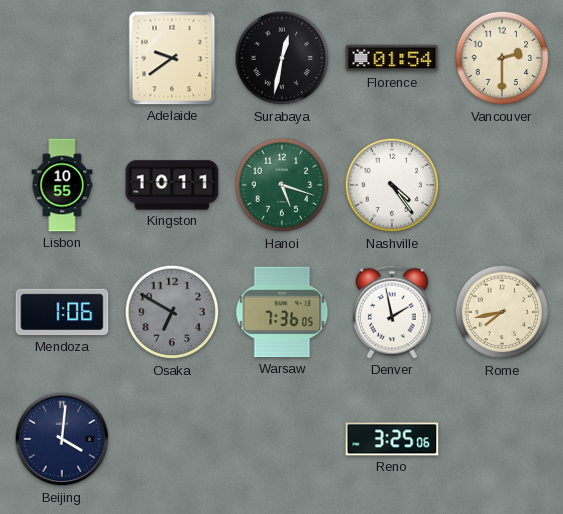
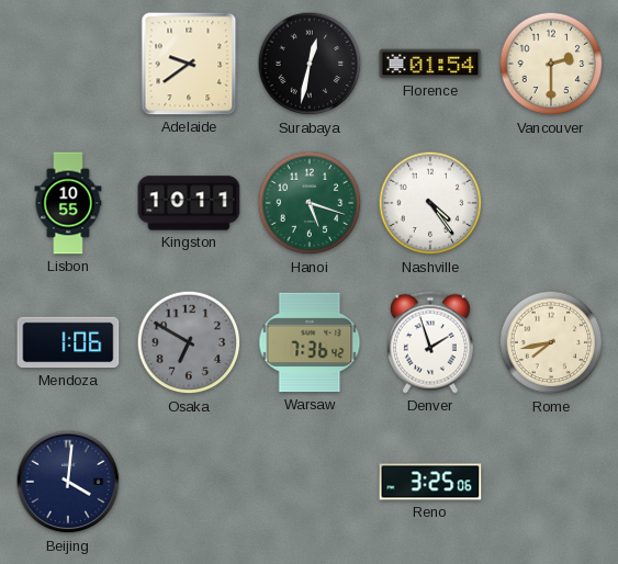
Warsaw: 7:36:05 -> 7:36:42
Denver: 1:58 -> 1:57
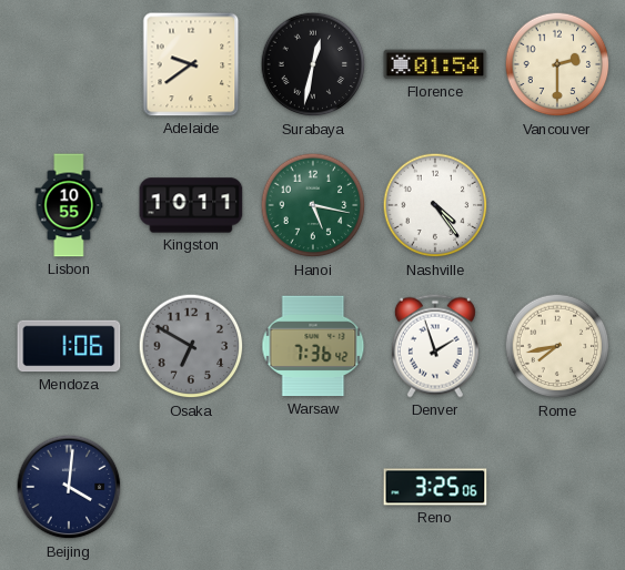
Hanoi: 5:18 -> 5:17
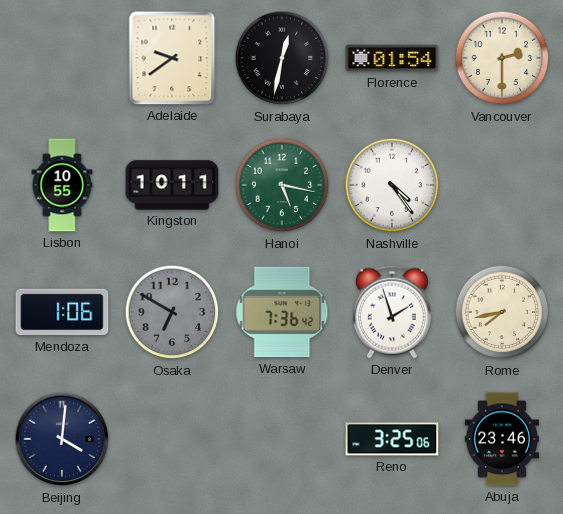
Abuja: none -> 23:46
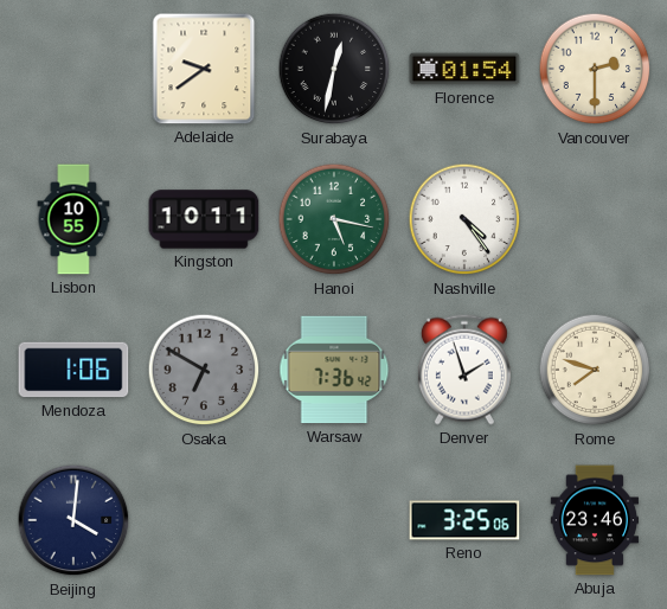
Rome: 7:43 -> 7:48
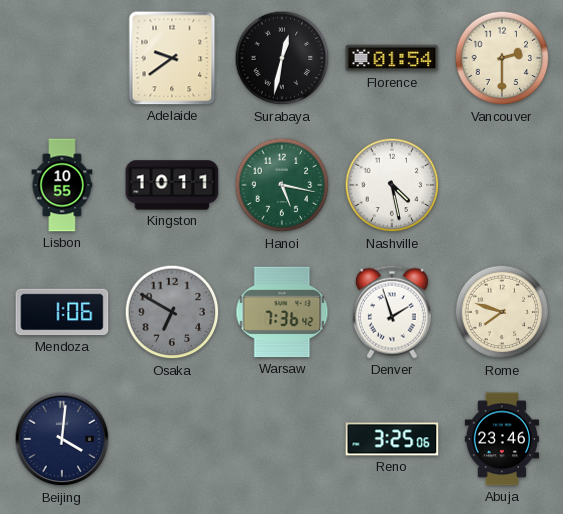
Nashville: 4:24 -> 4:28
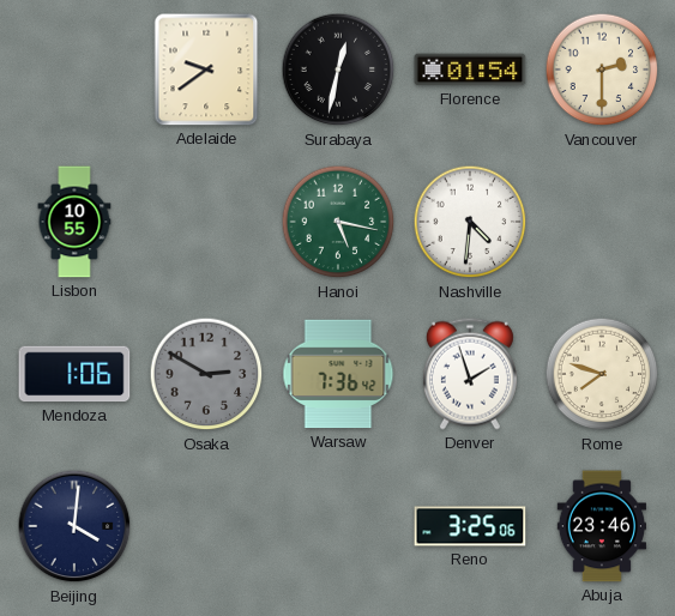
Kingston: 10:11 -> none
Nashville: 4:28 -> 4:31
Osaka: 6:50 -> 2:50
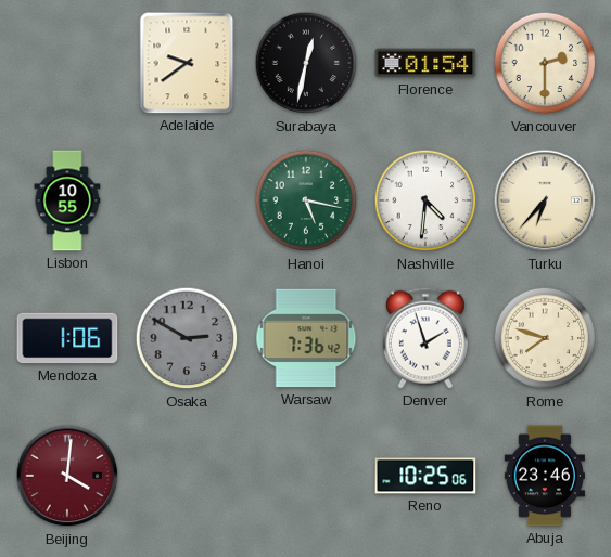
Turku: none -> 6:37
Beijing dial: navy -> burgundy
Reno: 3:25 -> 10:25
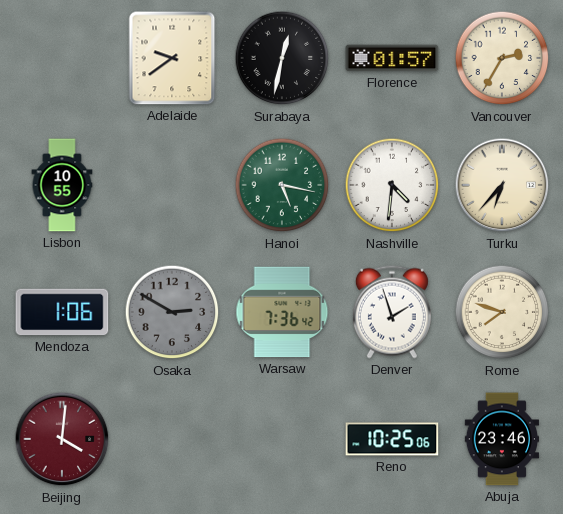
Florence: 01:54 -> 01:57
Vancouver: 2:30 -> 2:35
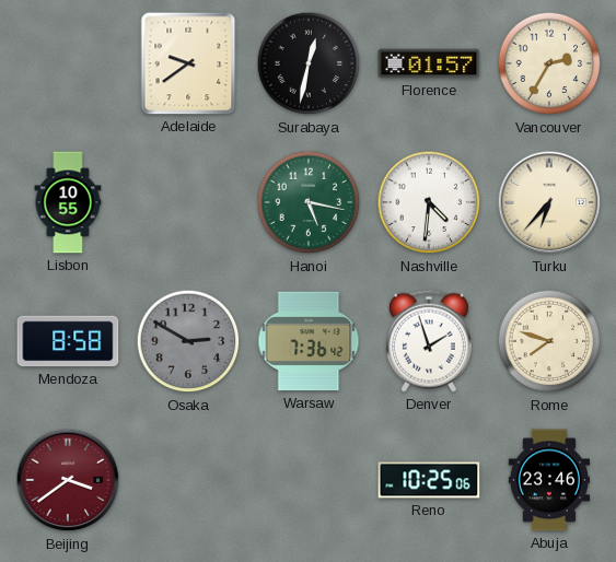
Mendoza: 1:06 -> 8:58
Beijing: 4:01 -> 3:39
